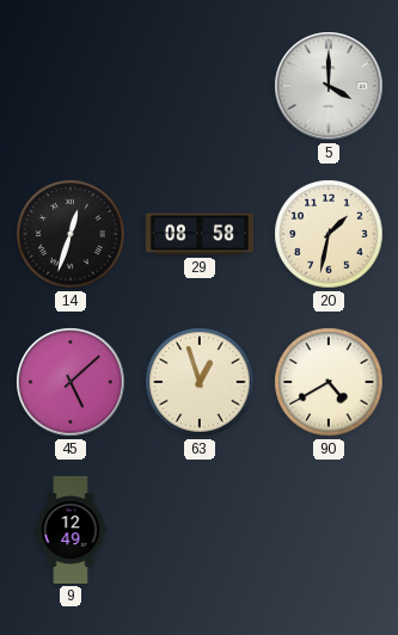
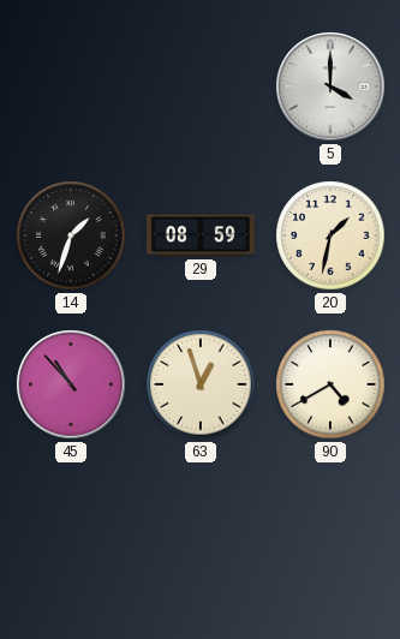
14: 12:33 -> 1:33
29: 08:58 -> 08:59
45: 5:08 -> 10:53
9: 12:49 -> none
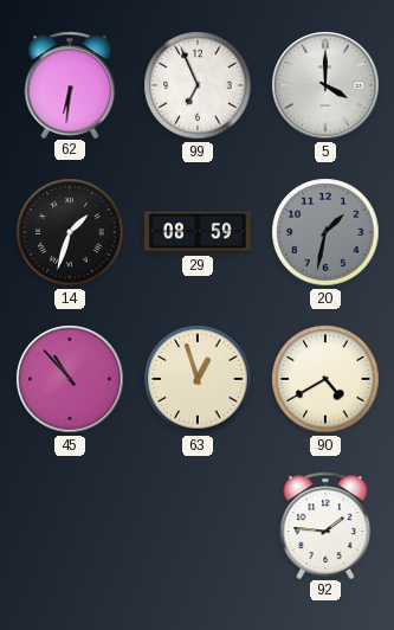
62: none -> 6:31
99: none -> 6:56
20 dial: cream -> grey
92: none -> 1:46
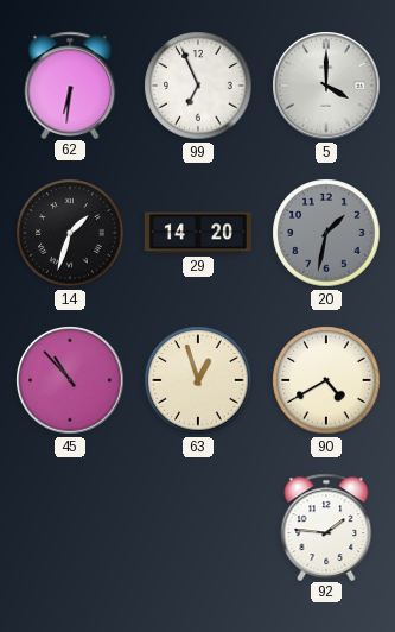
29: 08:59 -> 14:20
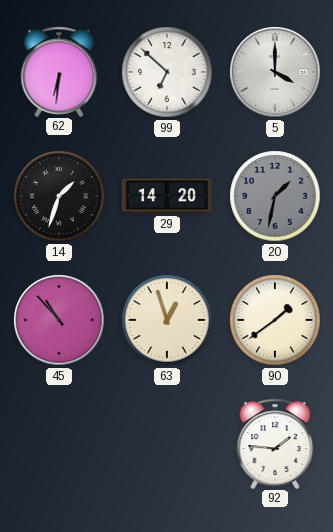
99: 6:56 -> 6:52
90: 4:40 -> 1:39
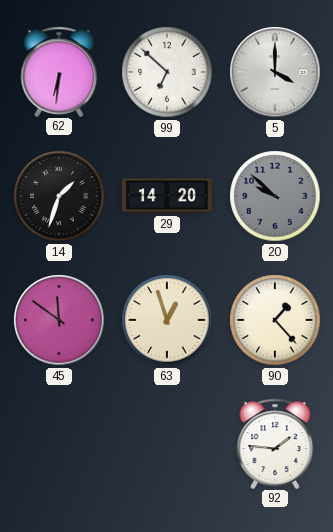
20: 1:32 -> 9:52
45: 10:53 -> 11:51
90: 1:39 -> 1:23
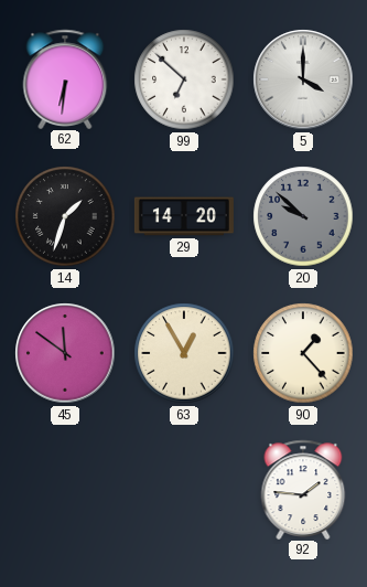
63: 12:57 -> 12:55
